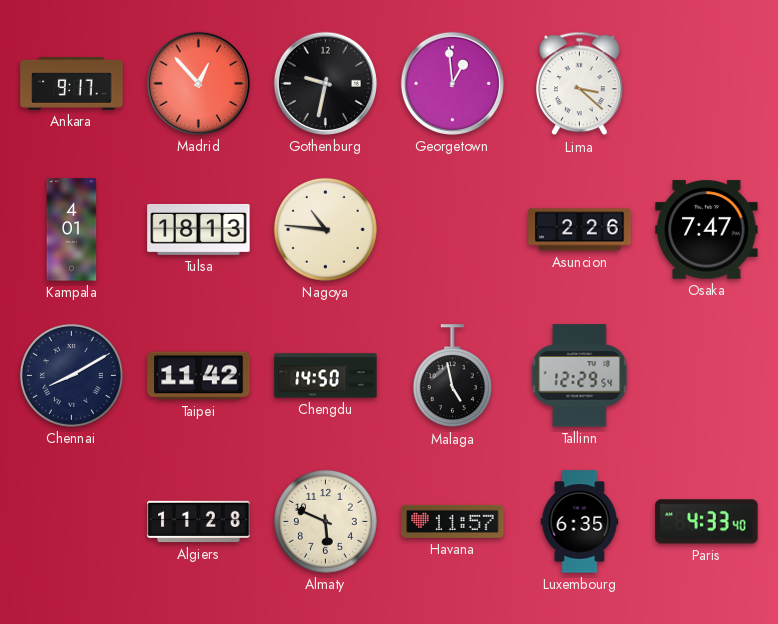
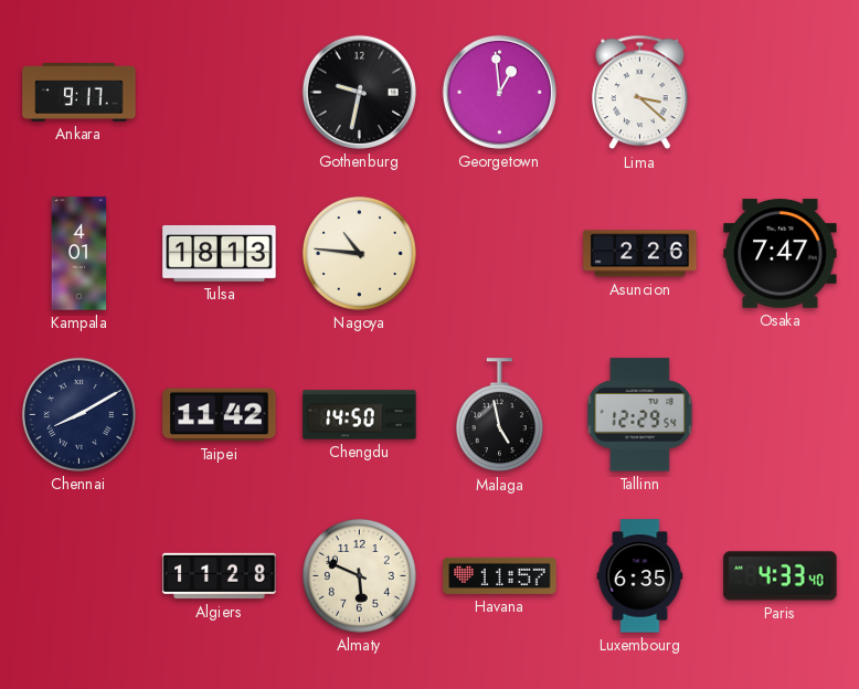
Madrid: 12:53 -> none
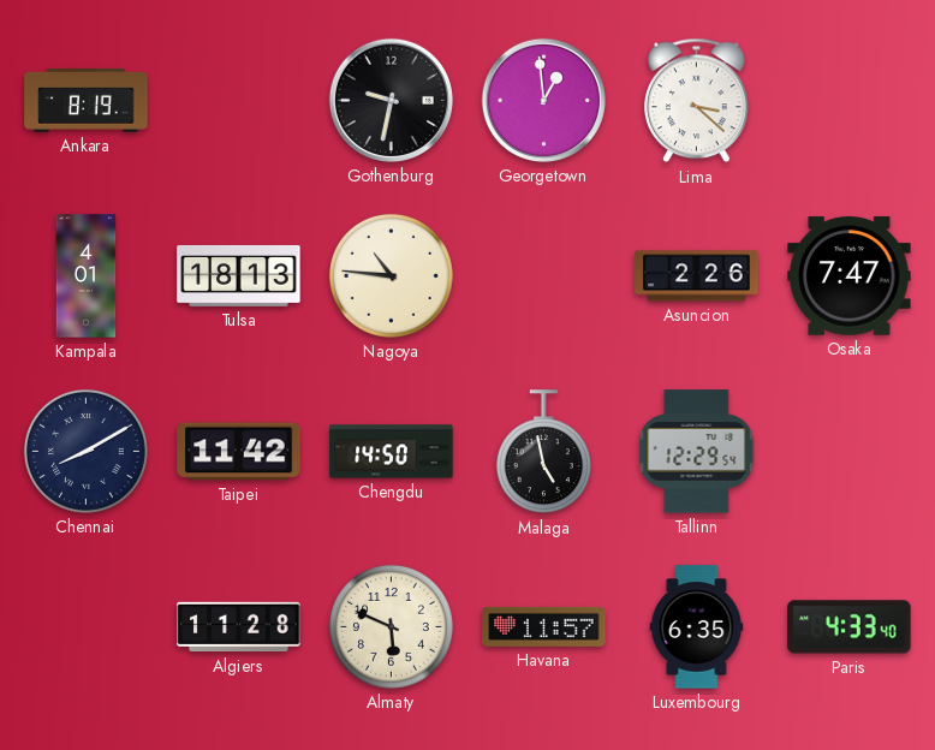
Ankara: 9:17 -> 8:19
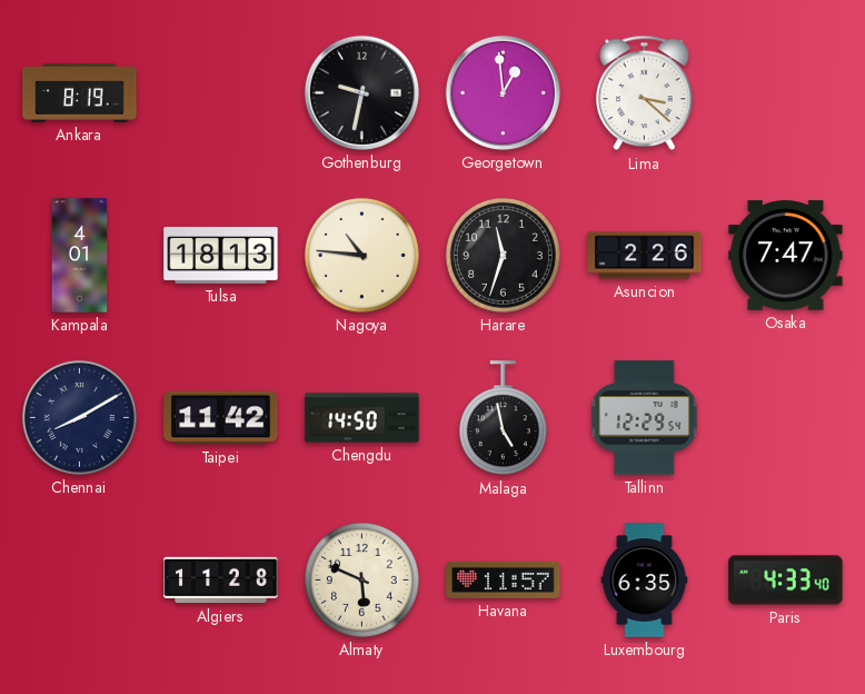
Harare: none -> 11:33
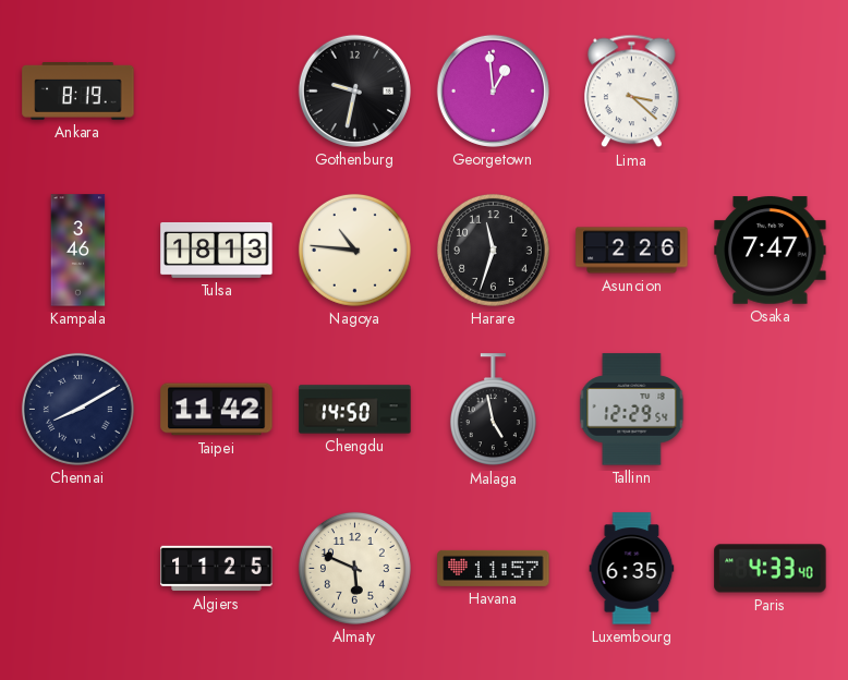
Kampala: 4:01 -> 3:46
Algiers: 11:28 -> 11:25
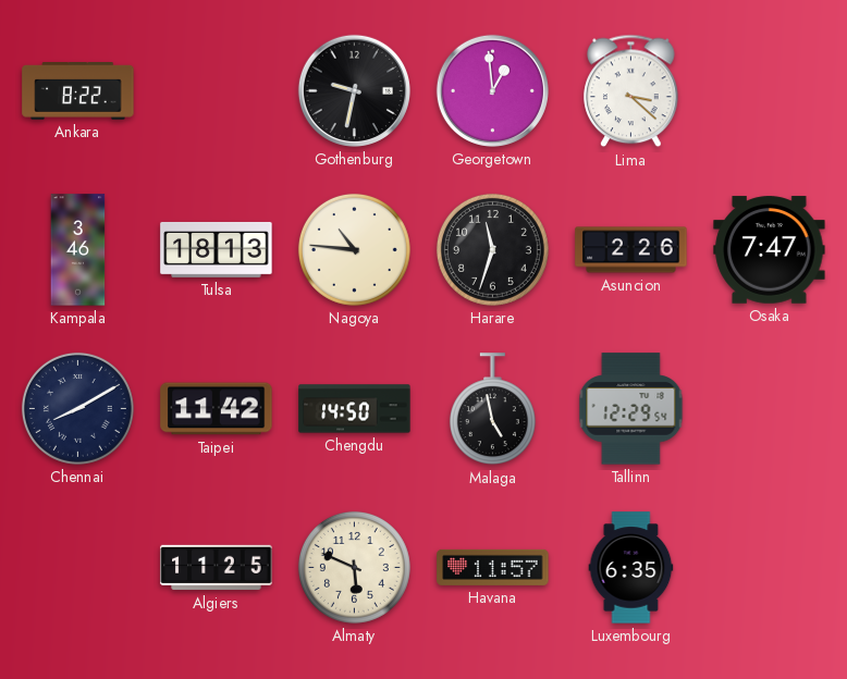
Ankara: 8:19 -> 8:22
Paris: 4:33 -> none
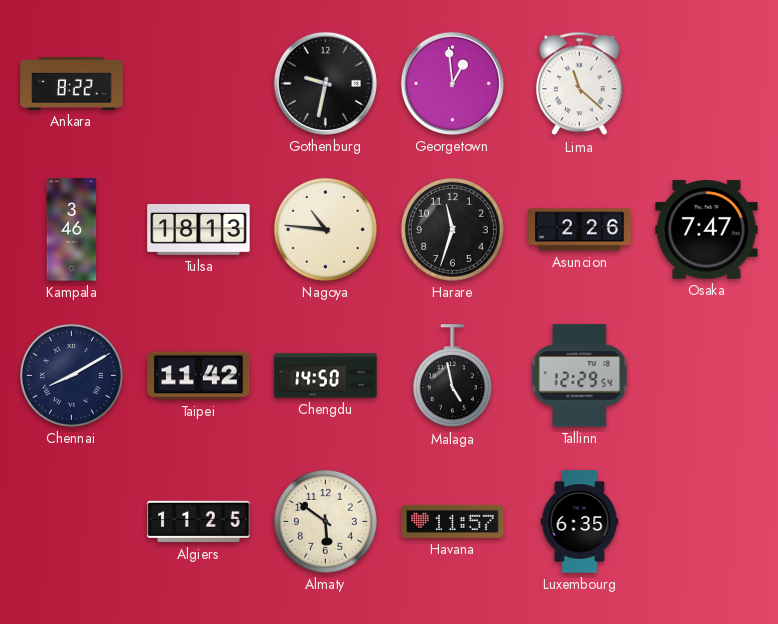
Lima: 3:22 -> 11:22
Almaty: 5:49 -> 5:51
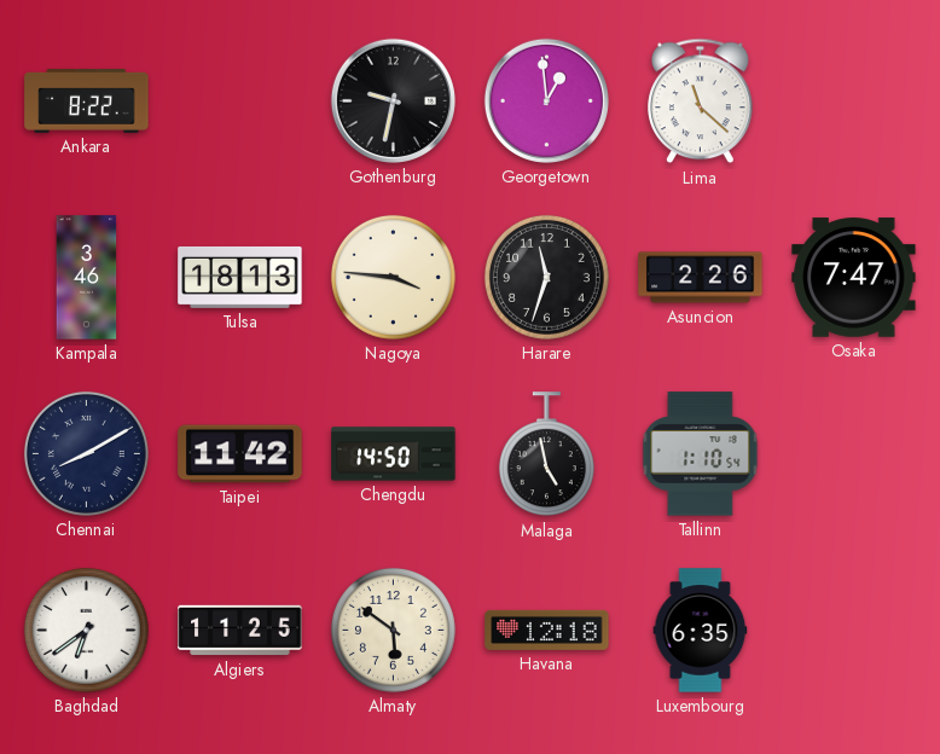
Nagoya: 10:46 -> 3:46
Tallinn: 12:29 -> 1:10
Baghdad: none -> 6:39
Havana: 11:57 -> 12:18
